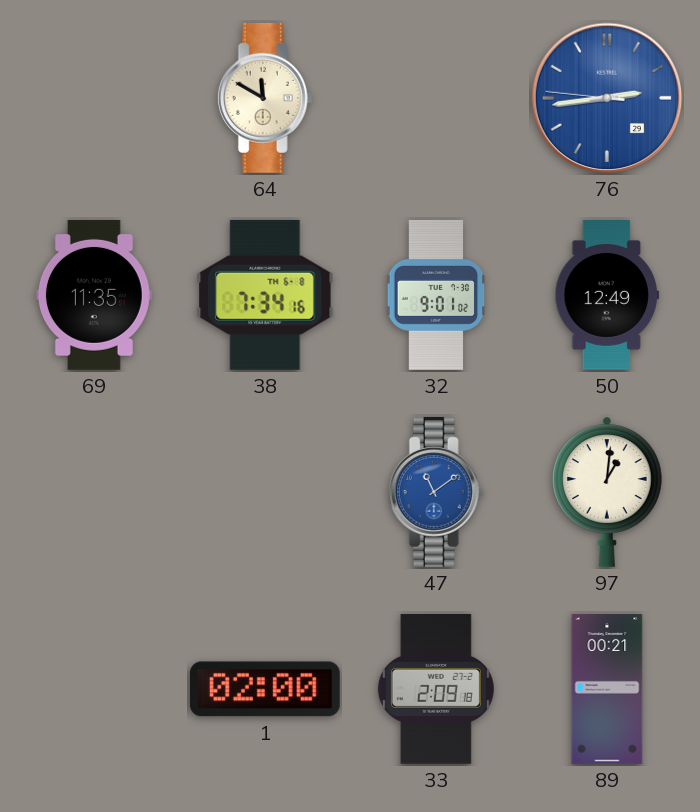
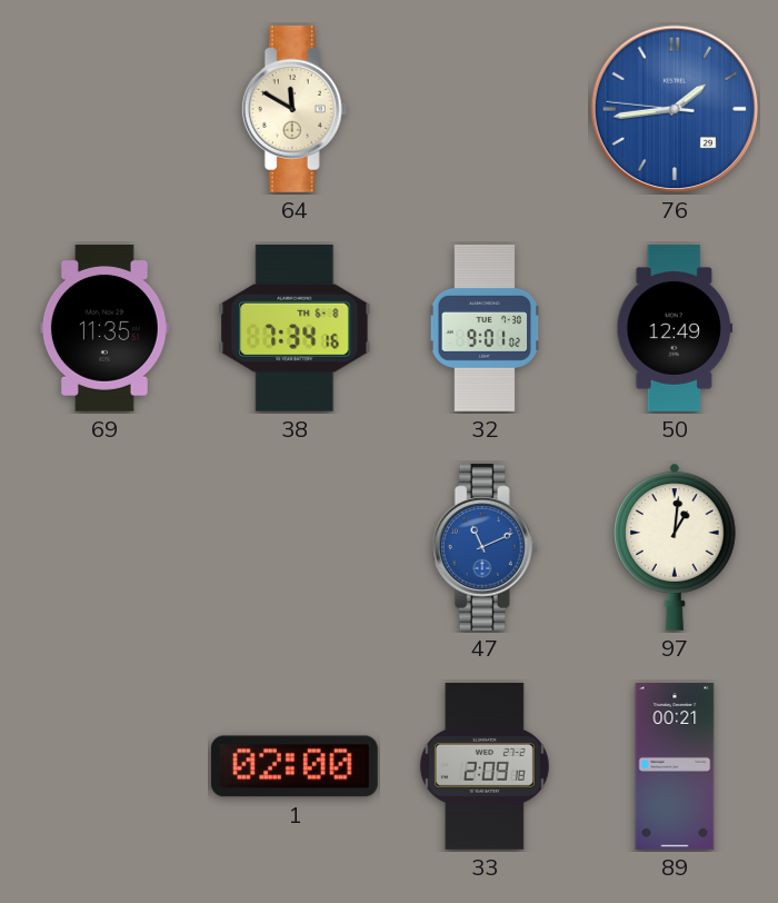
76: 2:43 -> 1:43
47: 11:09 -> 11:11
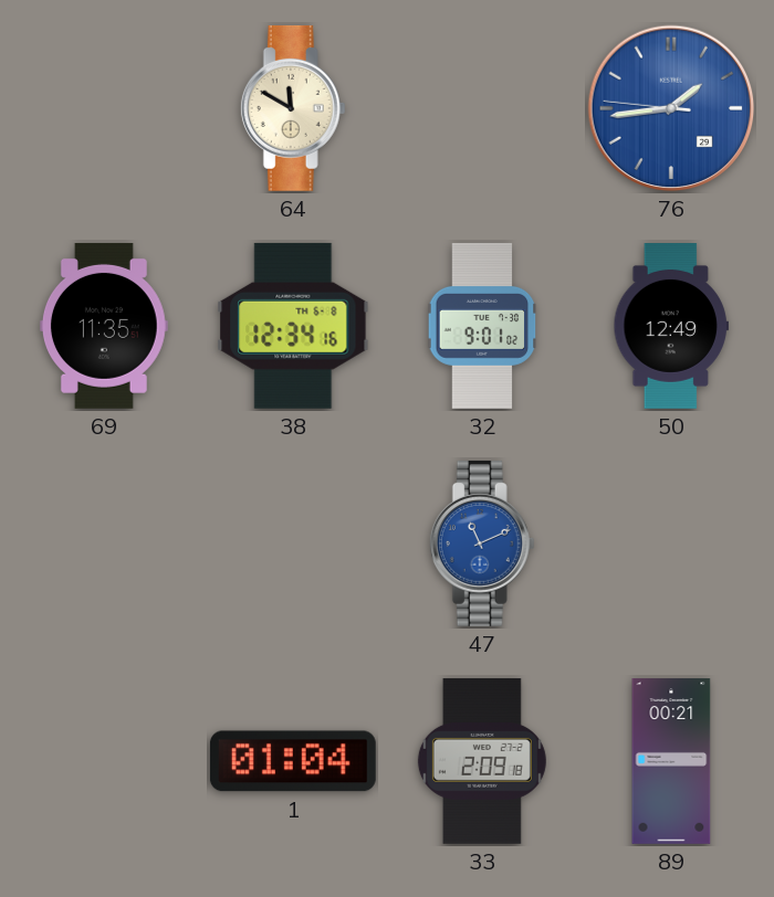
38: 7:34 -> 12:34
97: 1:01 -> none
1: 02:00 -> 01:04
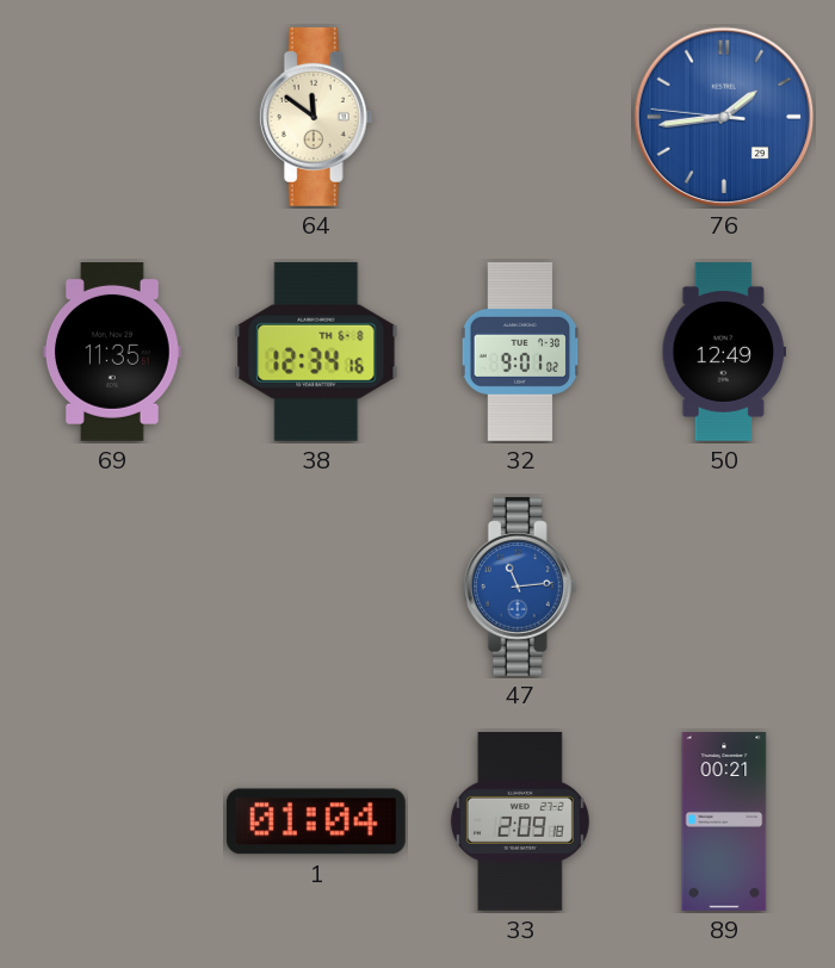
64: 11:50 -> 11:51
47: 11:11 -> 11:14
